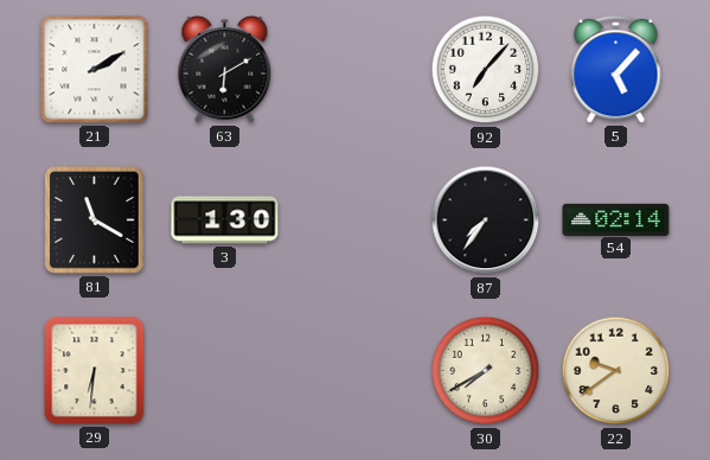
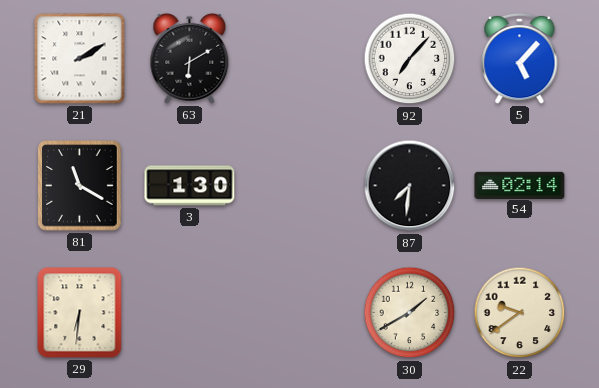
87: 7:36 -> 7:31
30: 7:40 -> 1:40
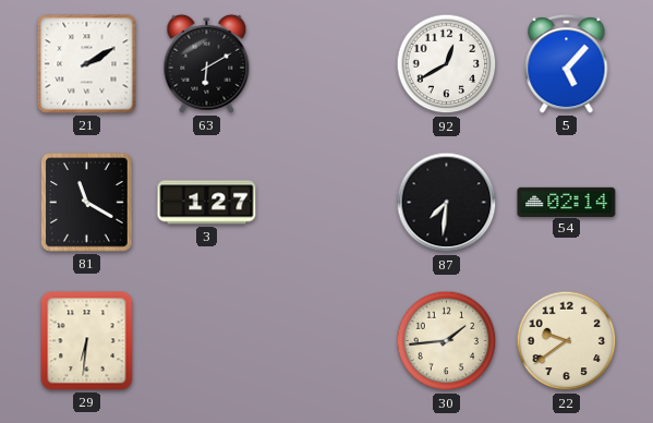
92: 7:07 -> 12:40
3: 1:30 -> 1:27
30: 1:40 -> 1:44
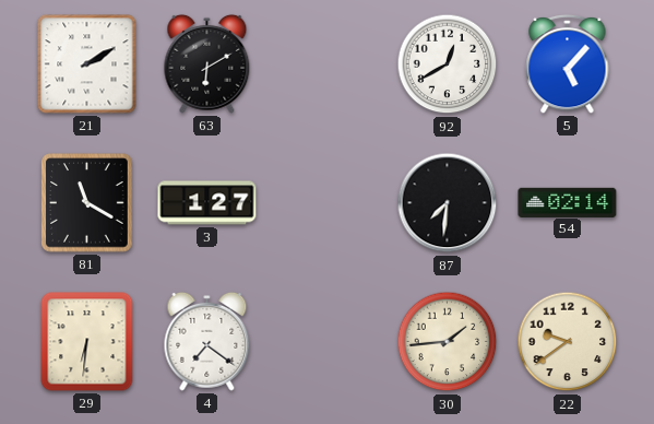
4: none -> 7:21
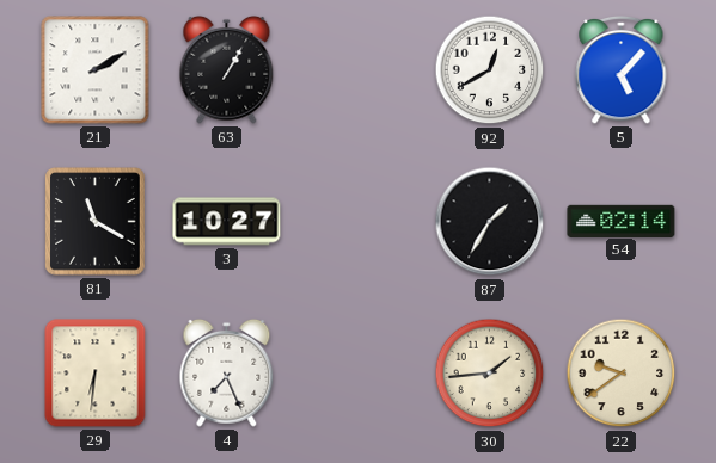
63: 6:10 -> 1:05
3: 1:27 -> 10:27
87: 7:31 -> 1:35
4: 7:21 -> 7:26
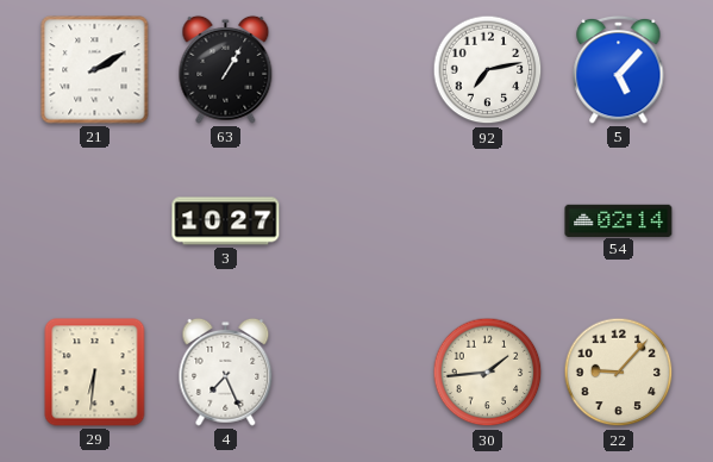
92: 12:40 -> 7:13
81: 11:20 -> none
87: 1:35 -> none
22: 9:39 -> 9:07
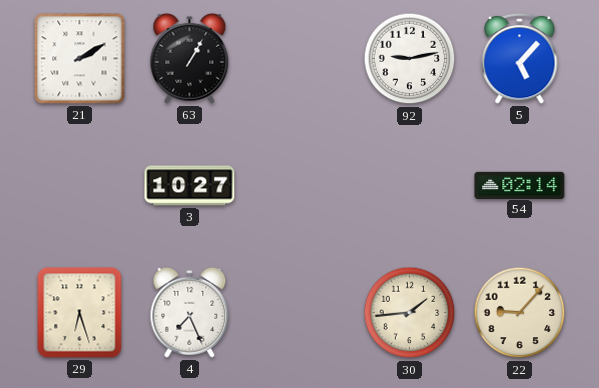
92: 7:13 -> 9:13
29: 6:31 -> 6:27
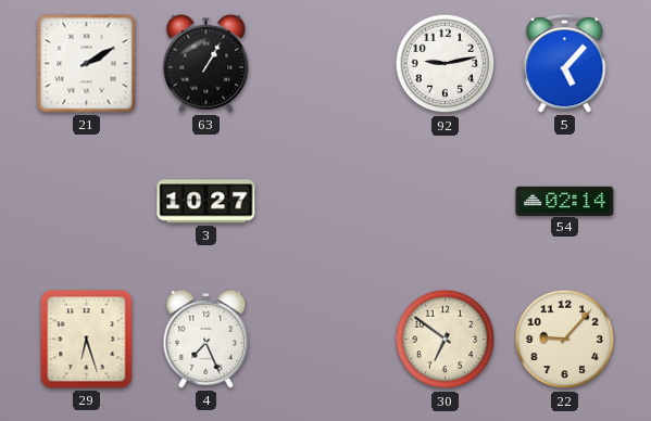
30: 1:44 -> 6:51
